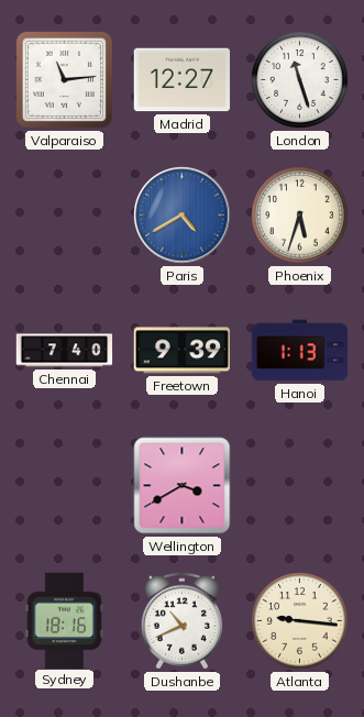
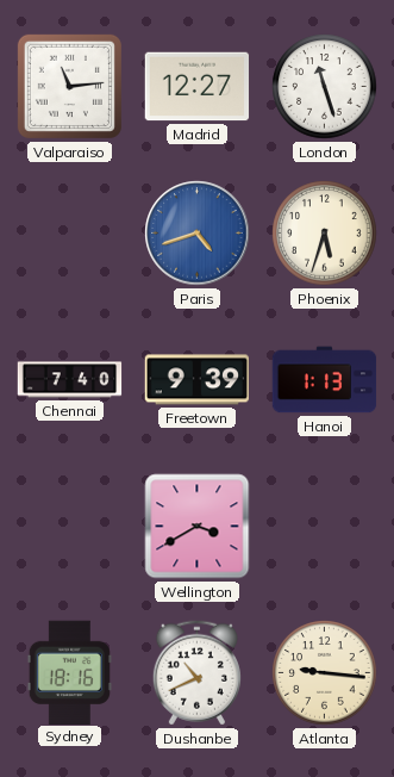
Paris: 4:40 -> 4:42
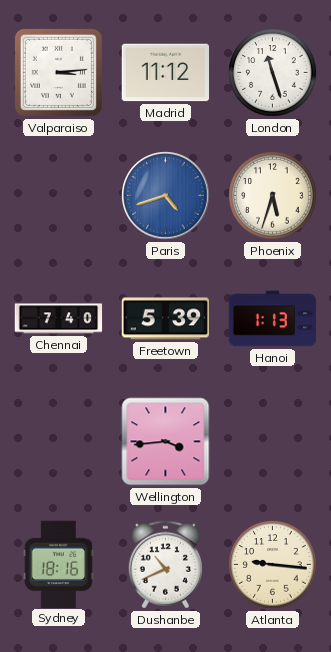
Valparaiso: 11:14 -> 3:14
Madrid: 12:27 -> 11:12
Freetown: 9:39 -> 5:39
Wellington: 3:40 -> 3:44
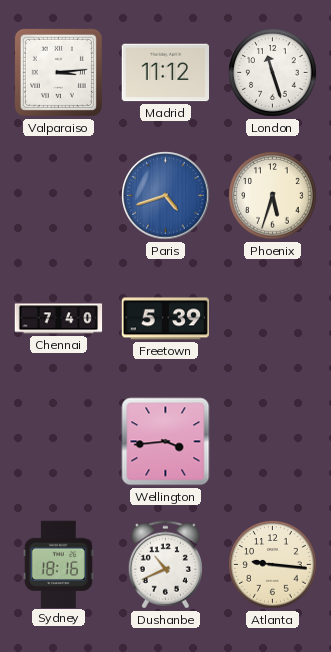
Hanoi: 1:13 -> none
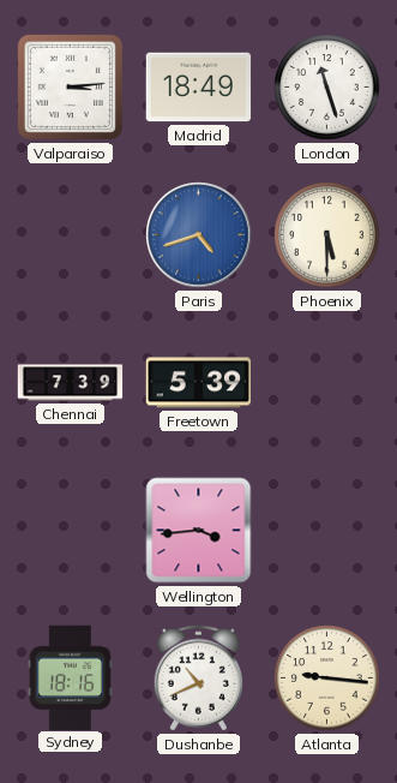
Madrid: 11:12 -> 18:49
Phoenix: 5:33 -> 5:30
Chennai: 7:40 -> 7:39
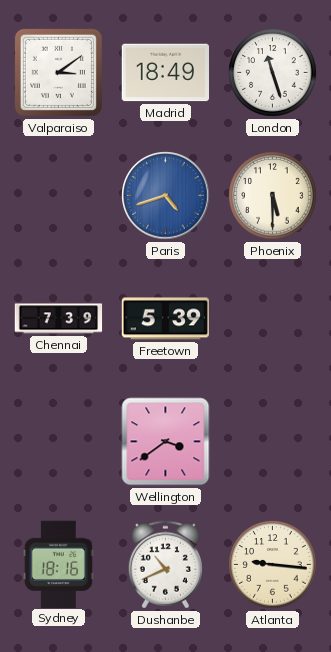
Valparaiso: 3:14 -> 3:09
Wellington: 3:44 -> 3:39
